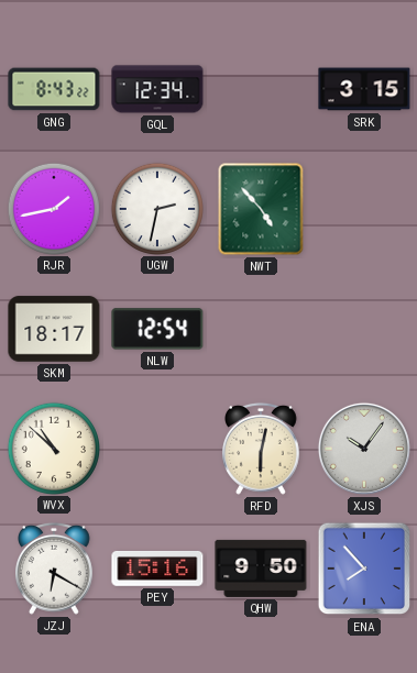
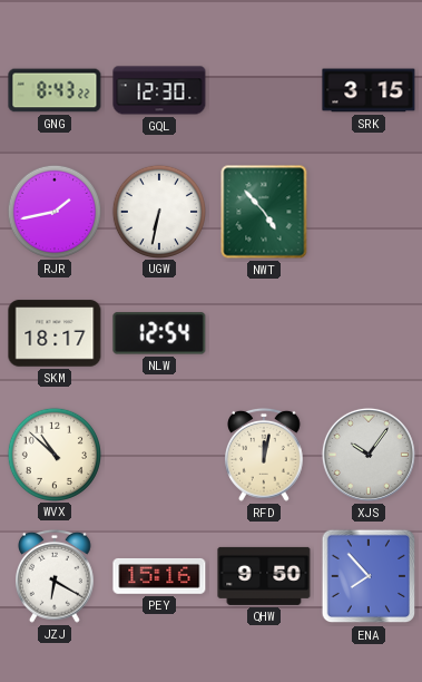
GQL: 12:34 -> 12:30
UGW: 2:32 -> 6:32
RFD: 6:02 -> 12:02
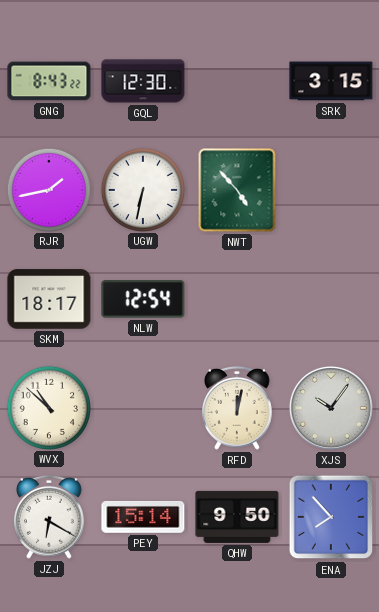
PEY: 15:16 -> 15:14
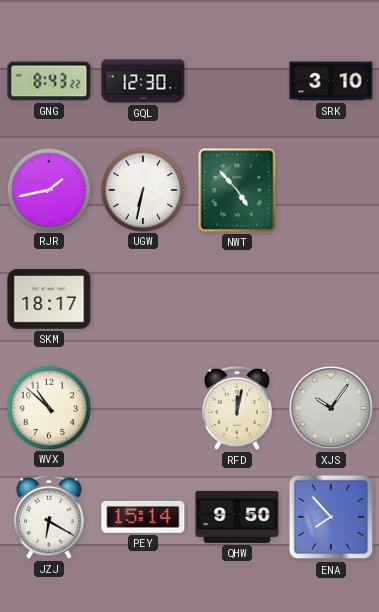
SRK: 3:15 -> 3:10
NLW: 12:54 -> none
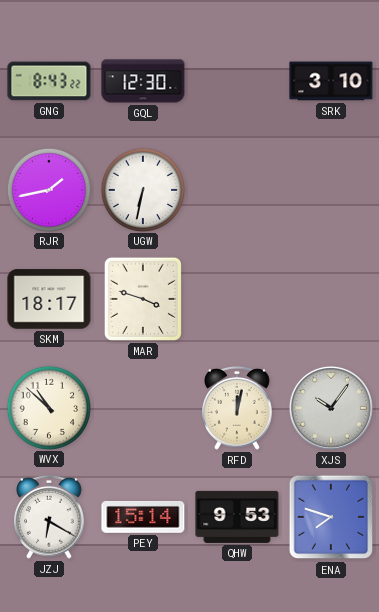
NWT: 4:53 -> none
MAR: none -> 3:48
QHW: 9:50 -> 9:53
ENA: 7:53 -> 7:48
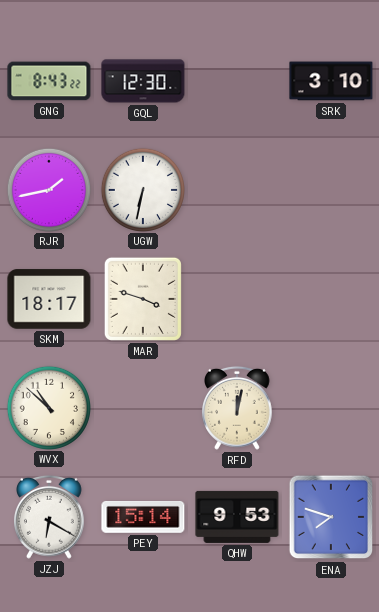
XJS: 10:06 -> none
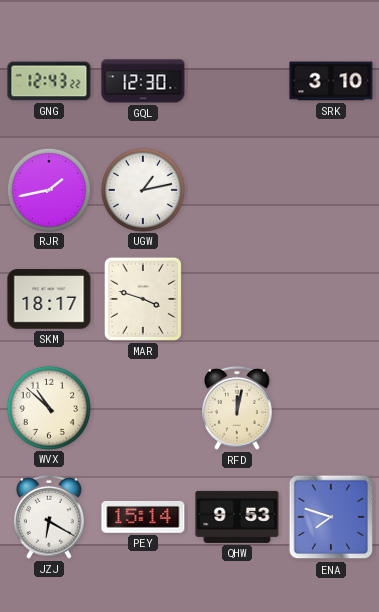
GNG: 8:43 -> 12:43
UGW: 6:32 -> 1:13
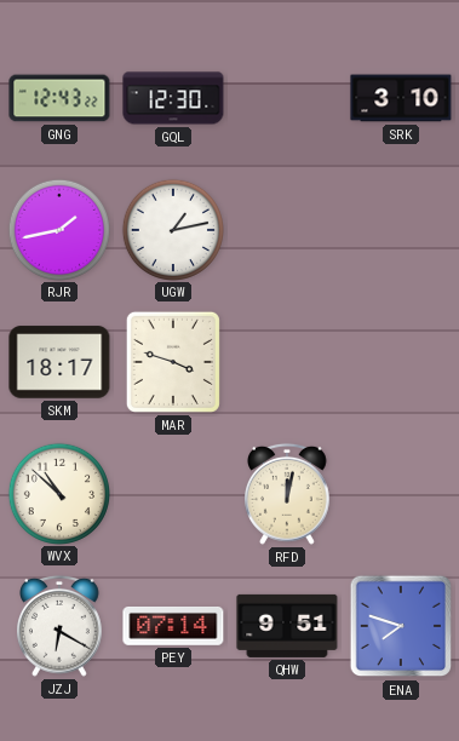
PEY: 15:14 -> 07:14
QHW: 9:53 -> 9:51
